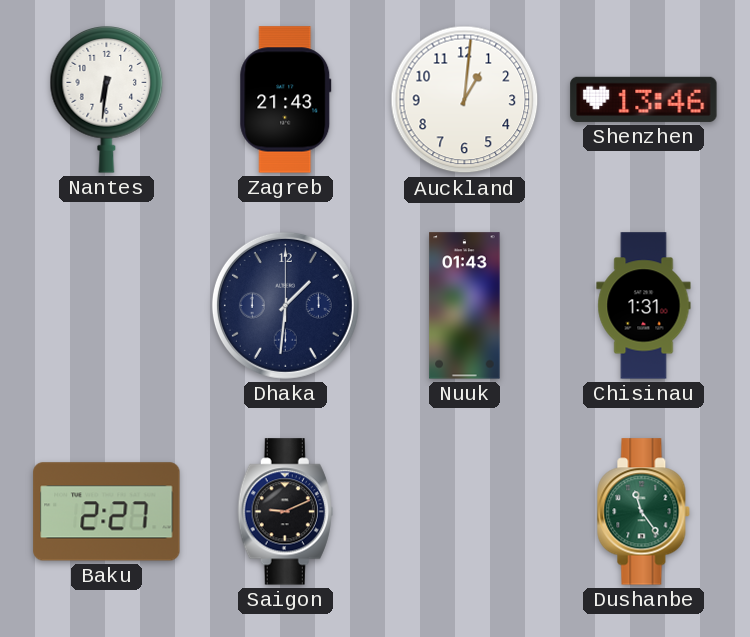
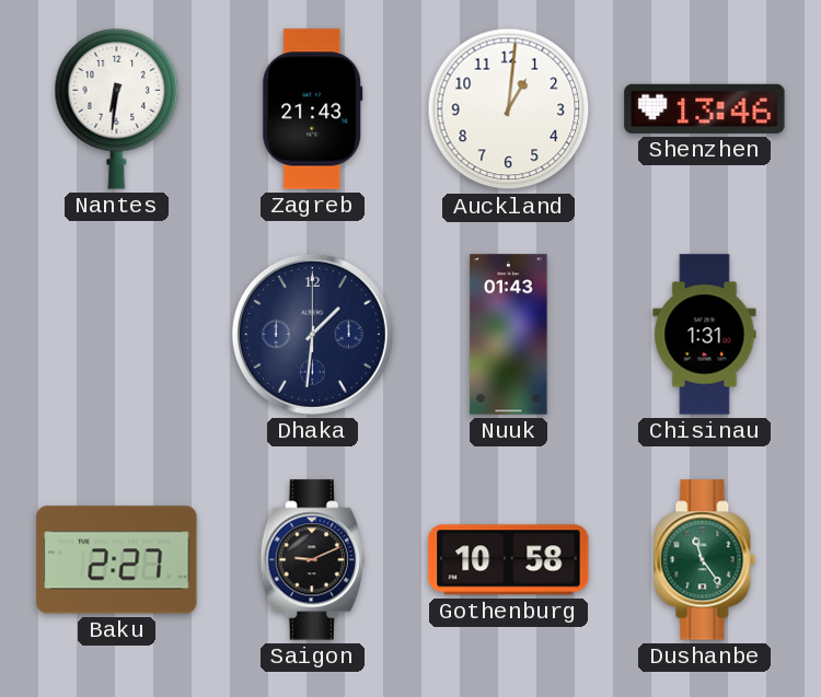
Gothenburg: none -> 10:58
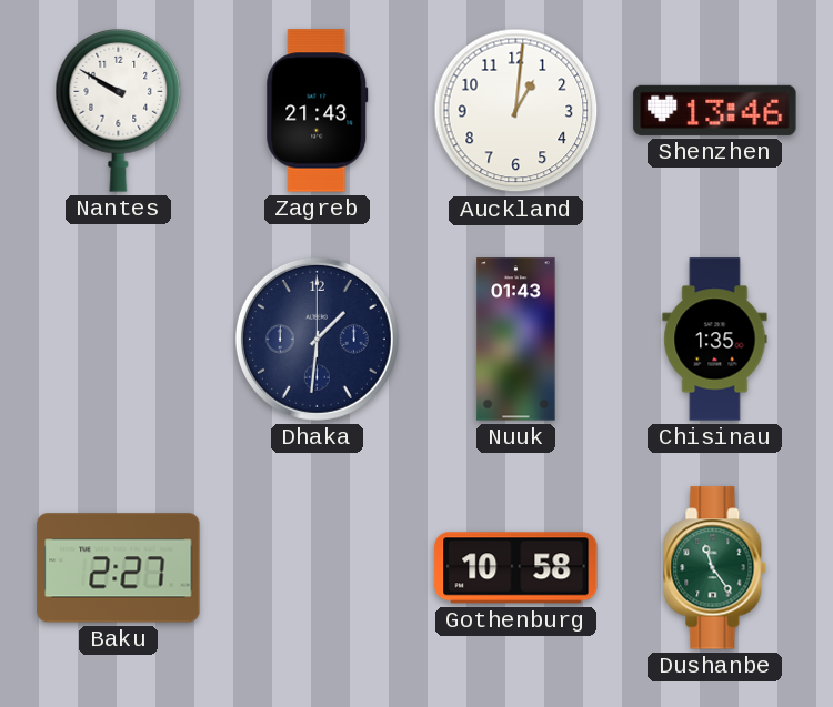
Nantes: 6:31 -> 9:50
Chisinau: 1:31 -> 1:35
Saigon: 9:11 -> none
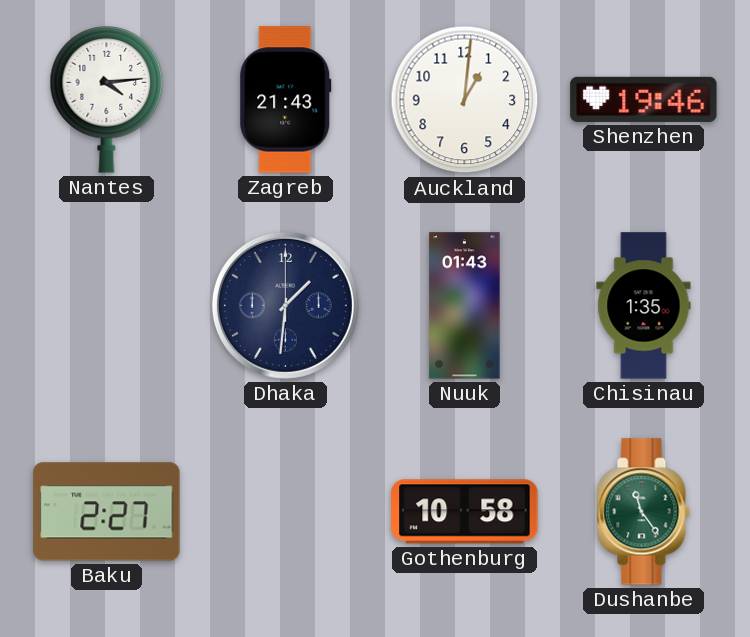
Nantes: 9:50 -> 4:14
Shenzhen: 13:46 -> 19:46
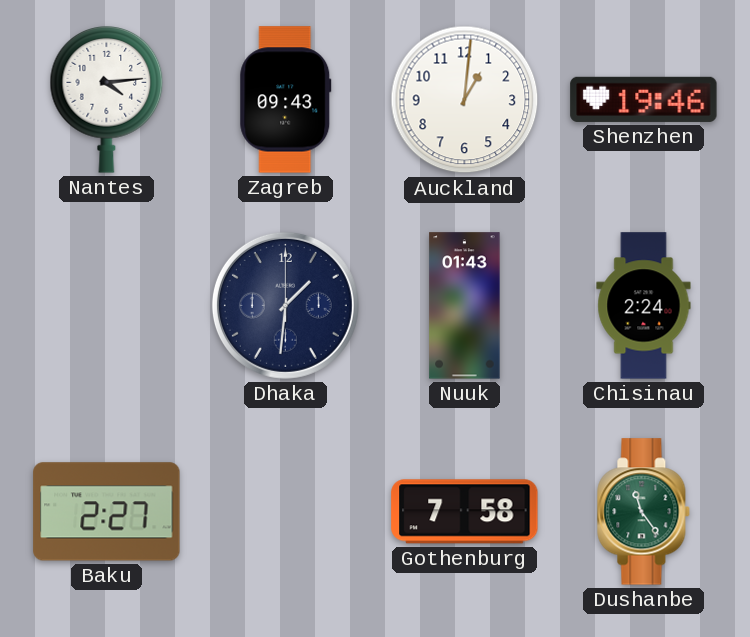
Zagreb: 21:43 -> 09:43
Chisinau: 1:35 -> 2:24
Gothenburg: 10:58 -> 7:58
